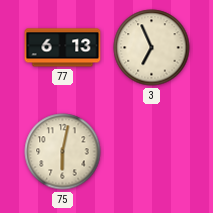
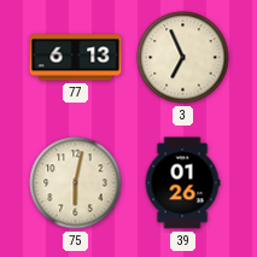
39: none -> 01:26
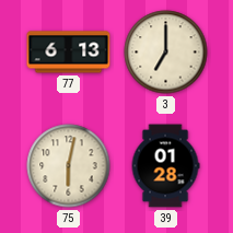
3: 6:56 -> 7:00
39: 01:26 -> 01:28
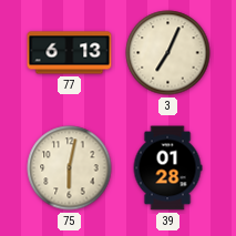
3: 7:00 -> 7:04
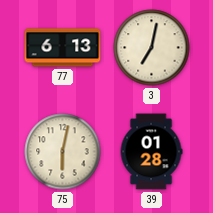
3: 7:04 -> 7:02
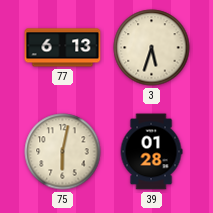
3: 7:02 -> 5:33
